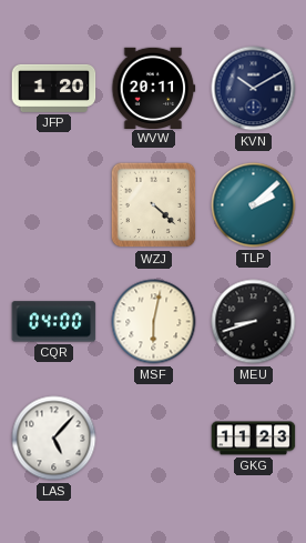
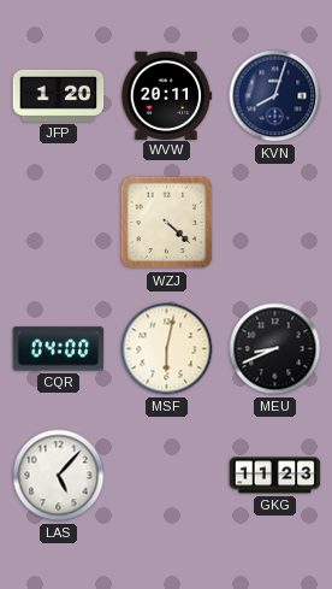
KVN: 10:10 -> 8:03
TLP: 2:08 -> none
MEU: 8:42 -> 8:41
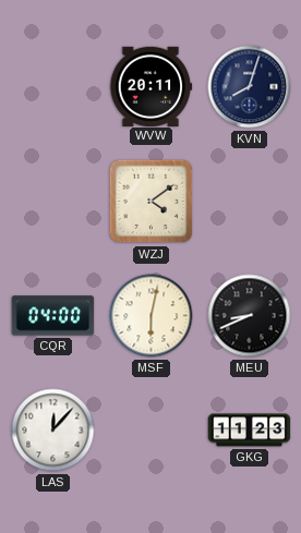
JFP: 1:20 -> none
WZJ: 4:22 -> 4:09
LAS: 5:07 -> 12:07
